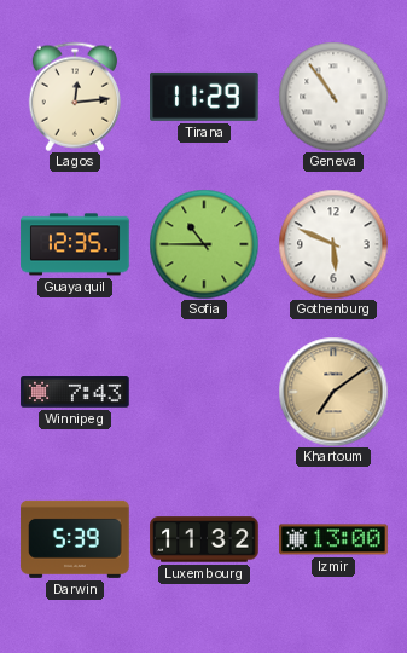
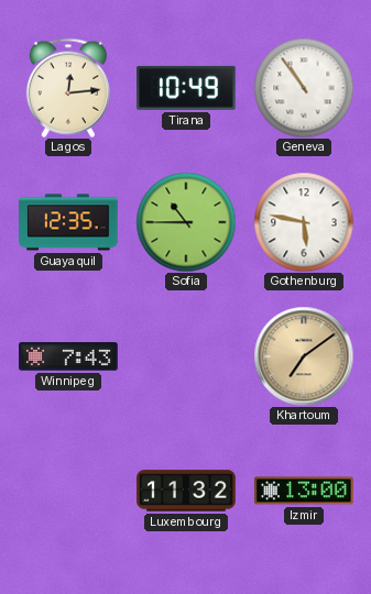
Tirana: 11:29 -> 10:49
Gothenburg: 5:49 -> 5:47
Darwin: 5:39 -> none
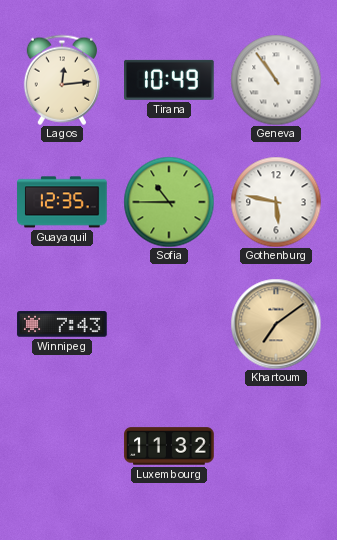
Izmir: 13:00 -> none
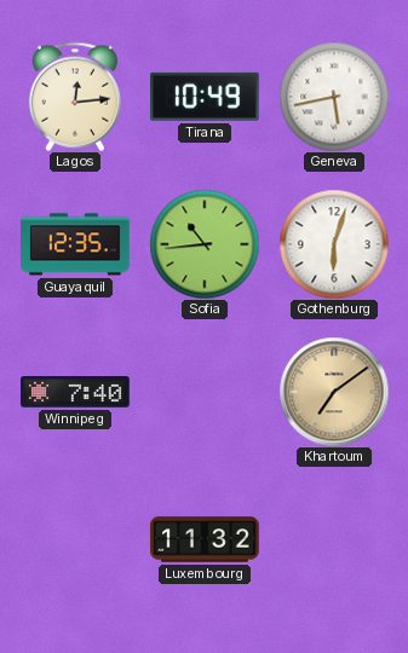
Geneva: 10:54 -> 5:43
Sofia: 10:45 -> 10:44
Gothenburg: 5:47 -> 6:03
Winnipeg: 7:43 -> 7:40
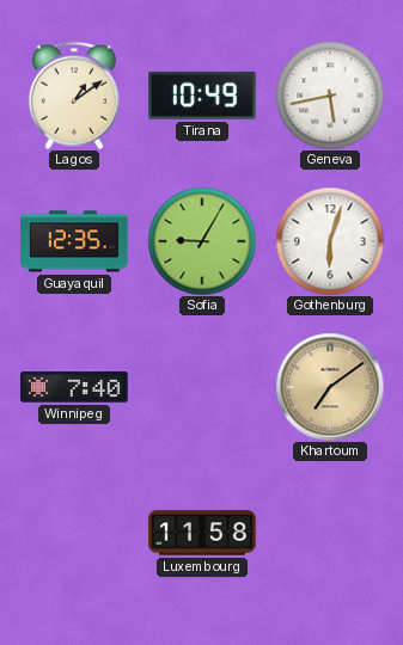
Lagos: 12:14 -> 1:09
Sofia: 10:44 -> 9:05
Luxembourg: 11:32 -> 11:58
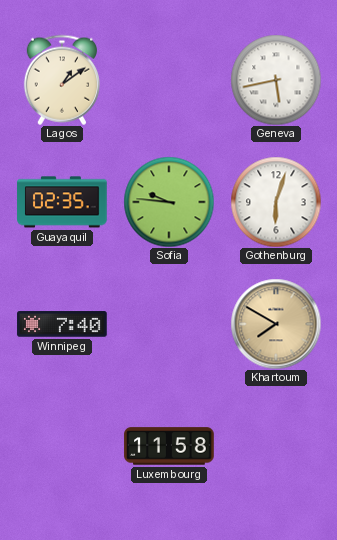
Tirana: 10:49 -> none
Guayaquil: 12:35 -> 02:35
Sofia: 9:05 -> 9:46
Khartoum: 7:09 -> 7:50
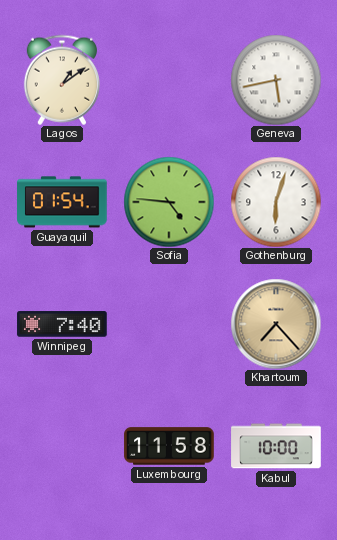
Guayaquil: 02:35 -> 01:54
Sofia: 9:46 -> 4:46
Khartoum: 7:50 -> 7:23
Kabul: none -> 10:00
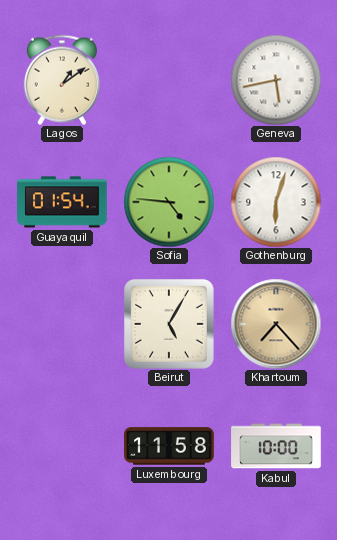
Winnipeg: 7:40 -> none
Beirut: none -> 5:05
